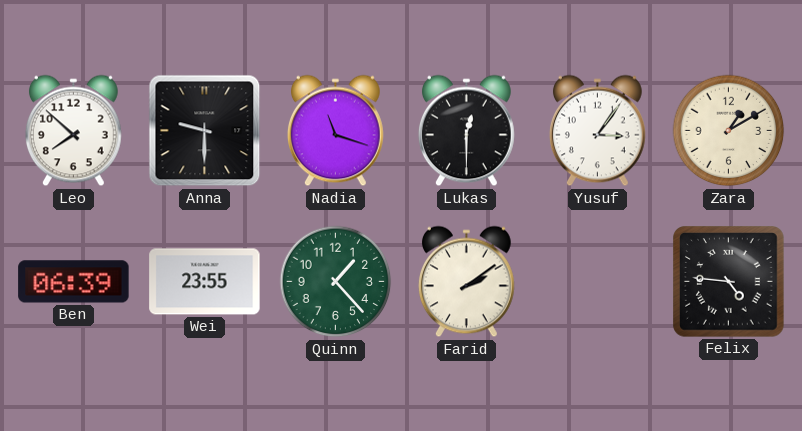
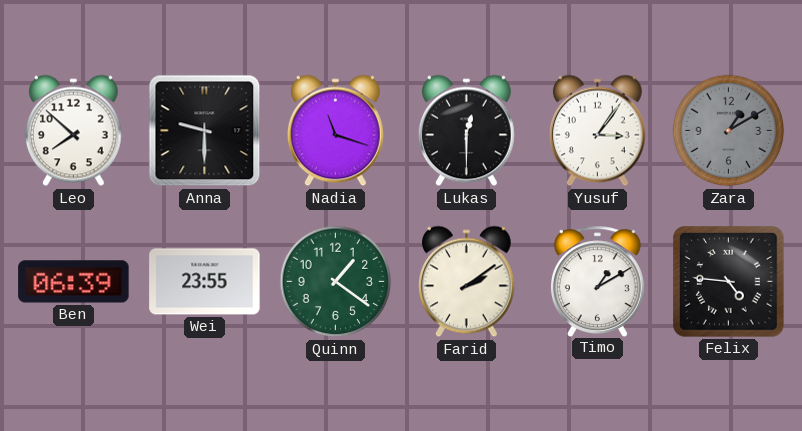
Zara dial: cream -> grey
Quinn: 1:23 -> 1:21
Timo: none -> 1:10
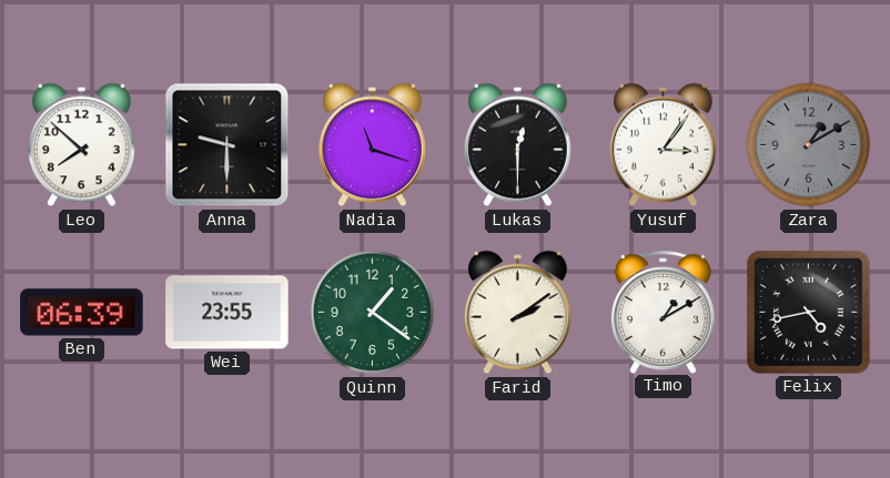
Felix: 4:46 -> 4:43
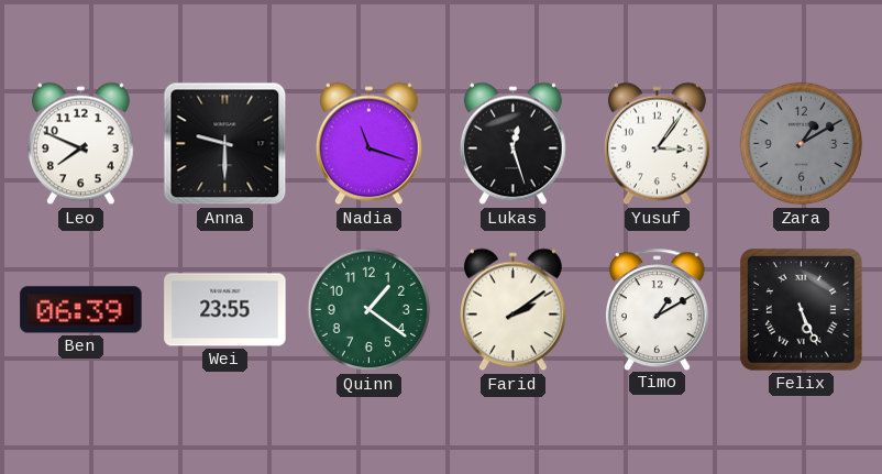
Leo: 7:52 -> 7:49
Lukas: 12:30 -> 12:27
Felix: 4:43 -> 5:26
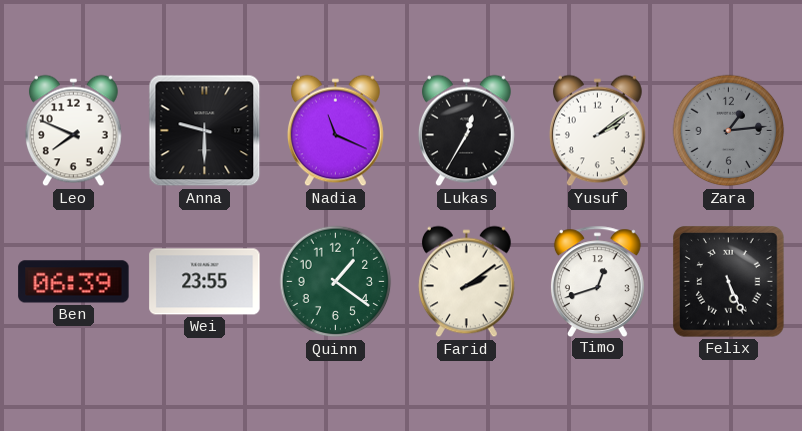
Nadia: 11:18 -> 11:19
Lukas: 12:27 -> 12:35
Yusuf: 3:06 -> 2:09
Zara: 1:10 -> 1:14
Timo: 1:10 -> 12:42
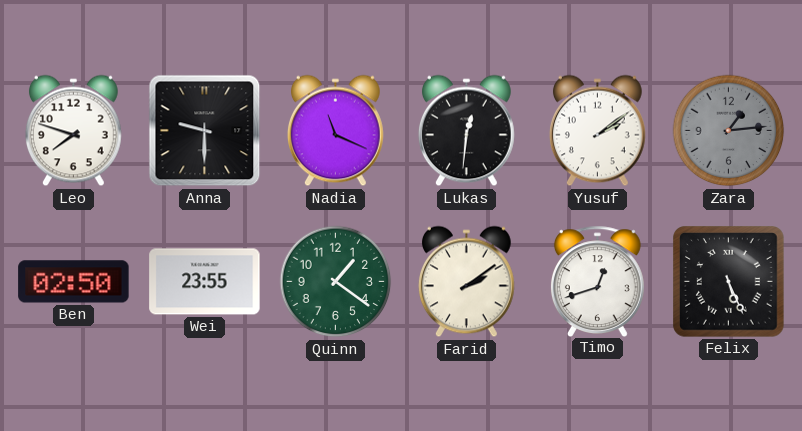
Leo: 7:49 -> 7:48
Lukas: 12:35 -> 12:31
Ben: 06:39 -> 02:50
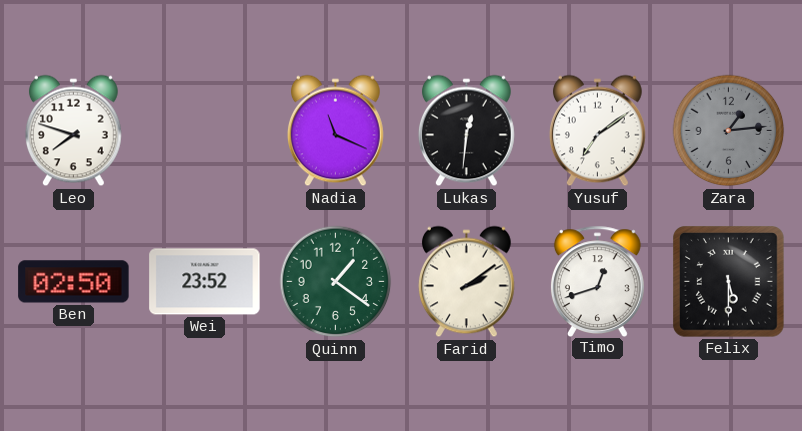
Anna: 9:30 -> none
Yusuf: 2:09 -> 7:09
Wei: 23:55 -> 23:52
Felix: 5:26 -> 5:30
